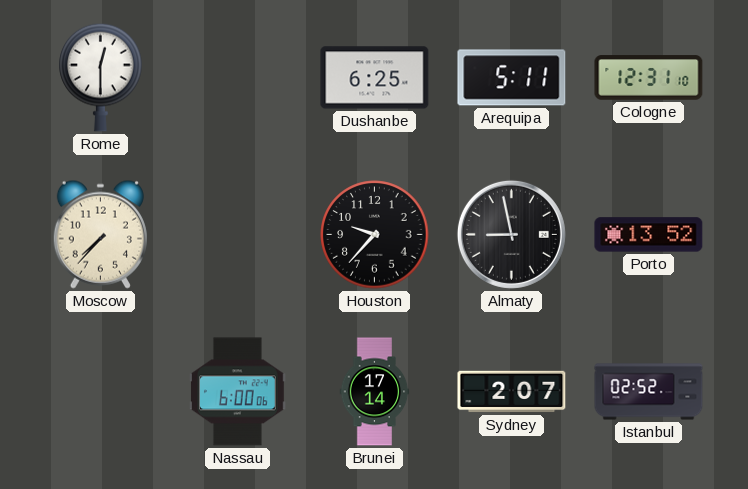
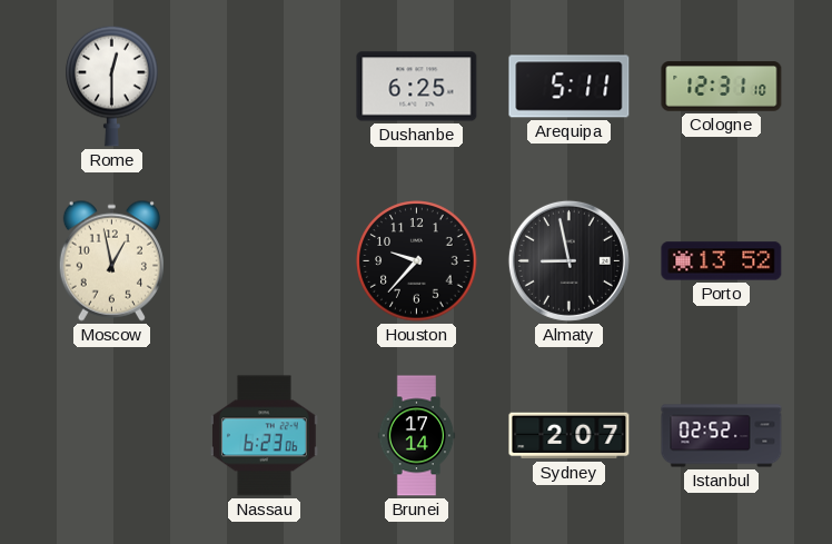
Moscow: 7:37 -> 12:58
Nassau: 6:00 -> 6:23
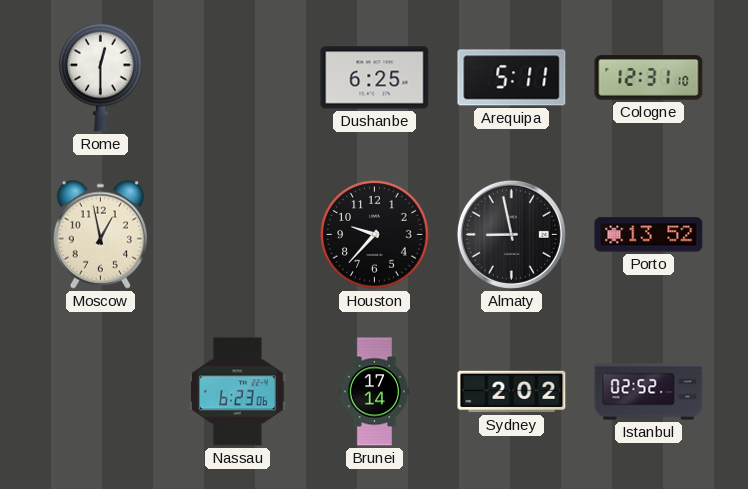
Sydney: 2:07 -> 2:02
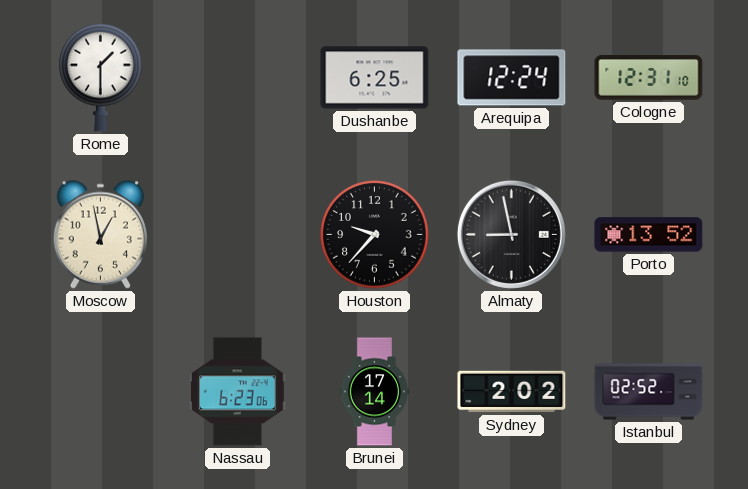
Rome: 12:30 -> 1:30
Arequipa: 5:11 -> 12:24
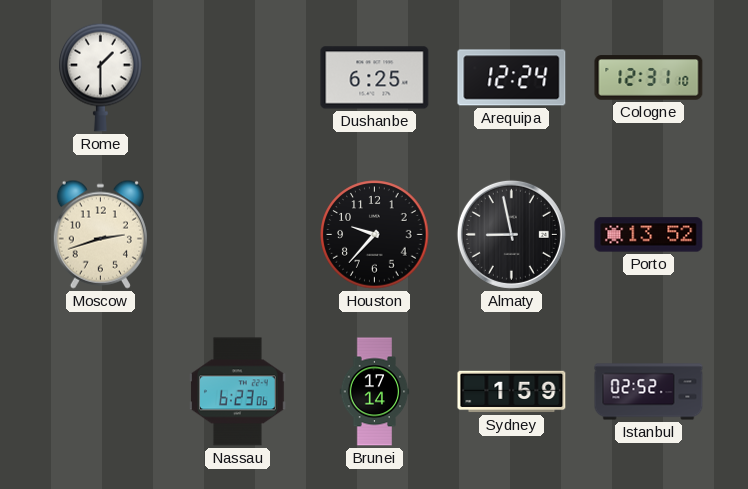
Moscow: 12:58 -> 2:42
Sydney: 2:02 -> 1:59
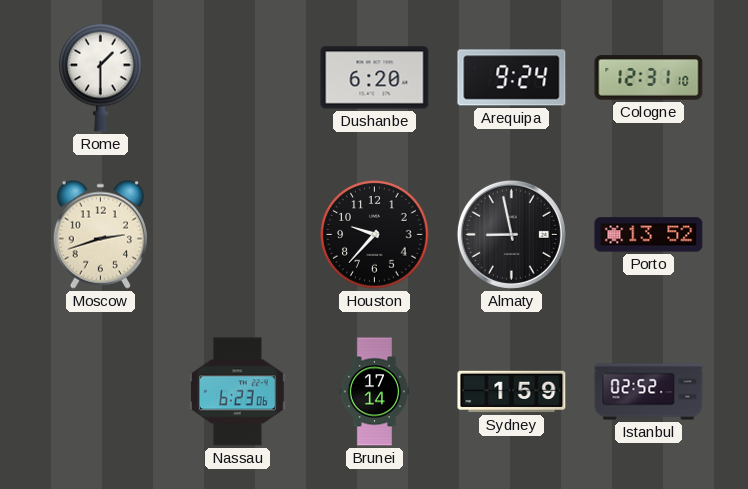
Dushanbe: 6:25 -> 6:20
Arequipa: 12:24 -> 9:24
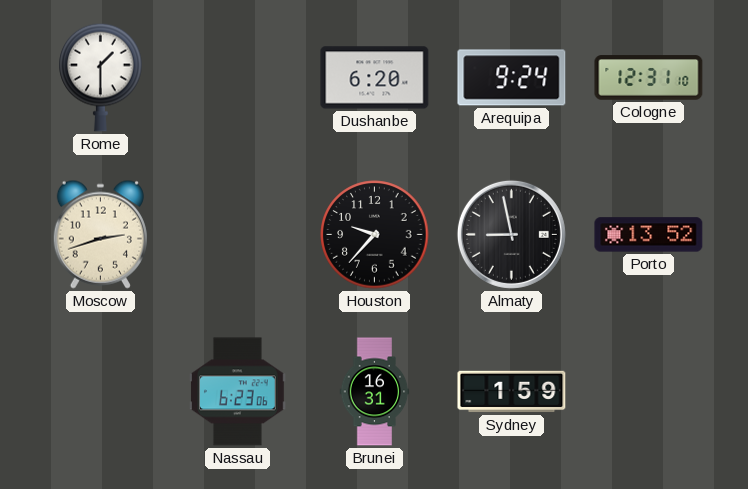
Brunei: 17:14 -> 16:31
Istanbul: 02:52 -> none
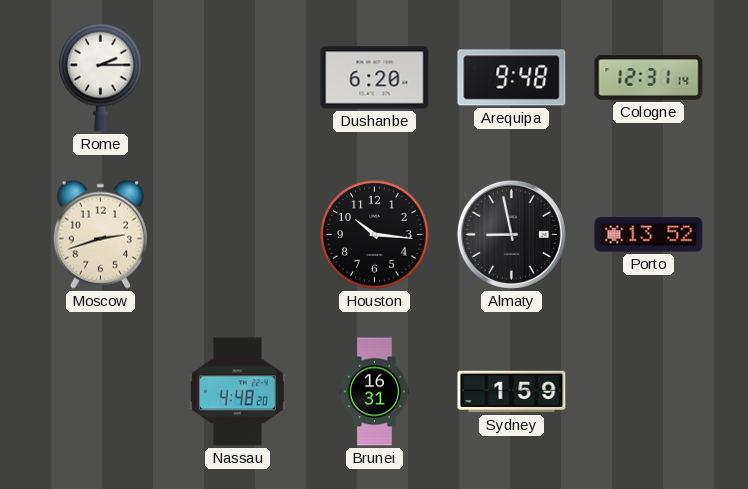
Rome: 1:30 -> 2:15
Arequipa: 9:24 -> 9:48
Cologne: 12:31:10 -> 12:31:14
Houston: 9:37 -> 10:16
Nassau: 6:23 -> 4:48
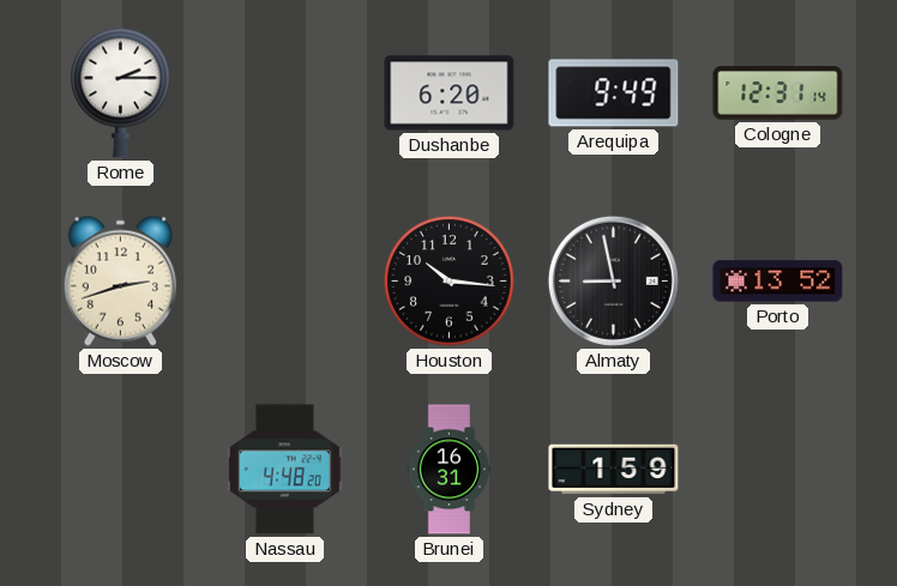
Arequipa: 9:48 -> 9:49
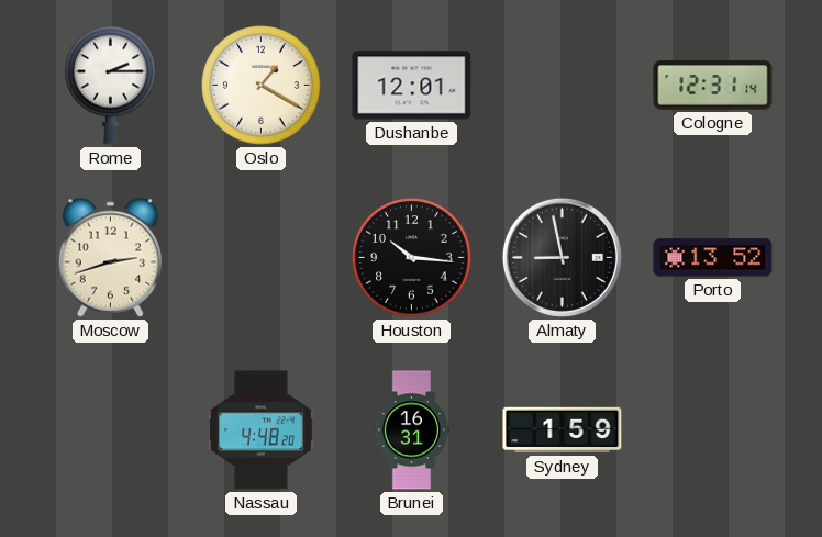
Oslo: none -> 1:20
Dushanbe: 6:20 -> 12:01
Arequipa: 9:49 -> none
